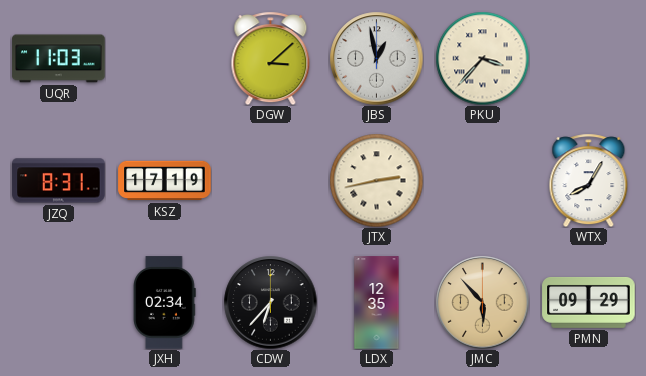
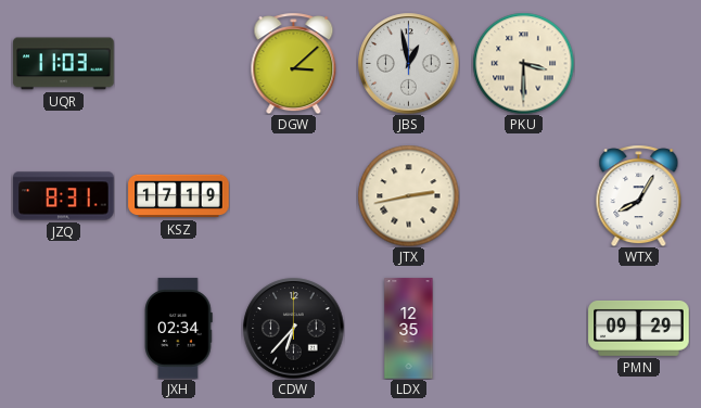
PKU: 3:37 -> 3:30
JMC: 5:53 -> none
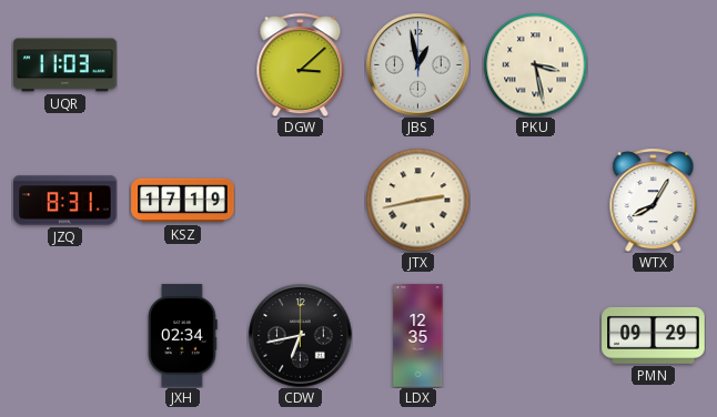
PKU: 3:30 -> 3:28
CDW: 6:37 -> 6:43
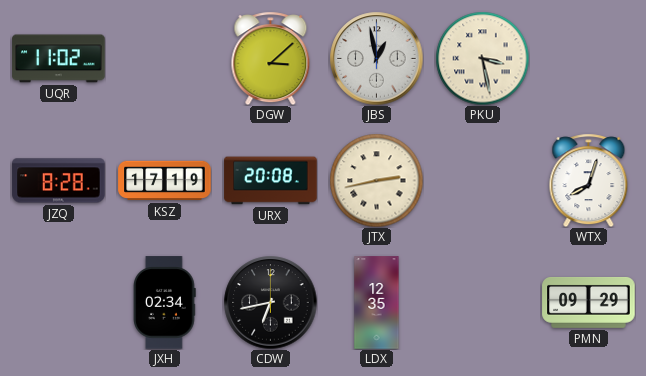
UQR: 11:03 -> 11:02
JZQ: 8:31 -> 8:28
URX: none -> 20:08
WTX: 8:05 -> 8:03
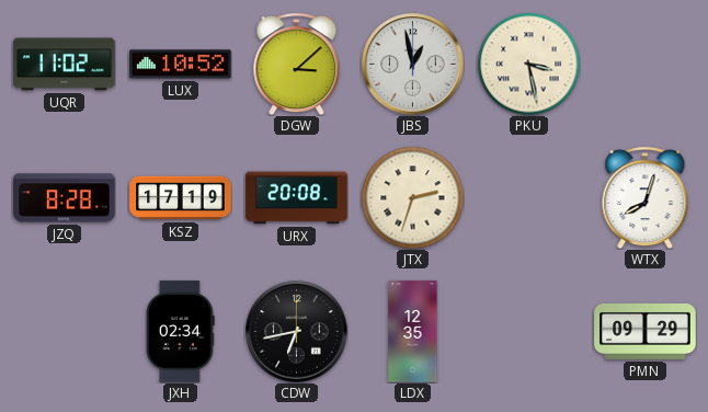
LUX: none -> 10:52
JTX: 2:43 -> 2:33
